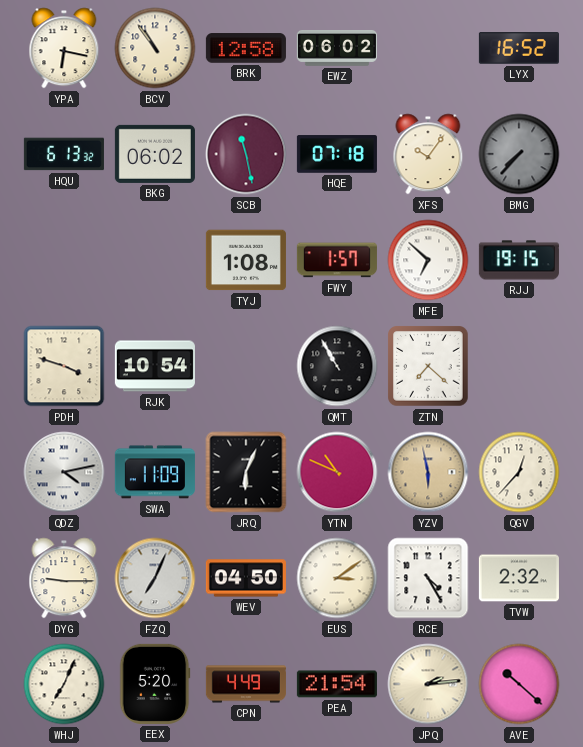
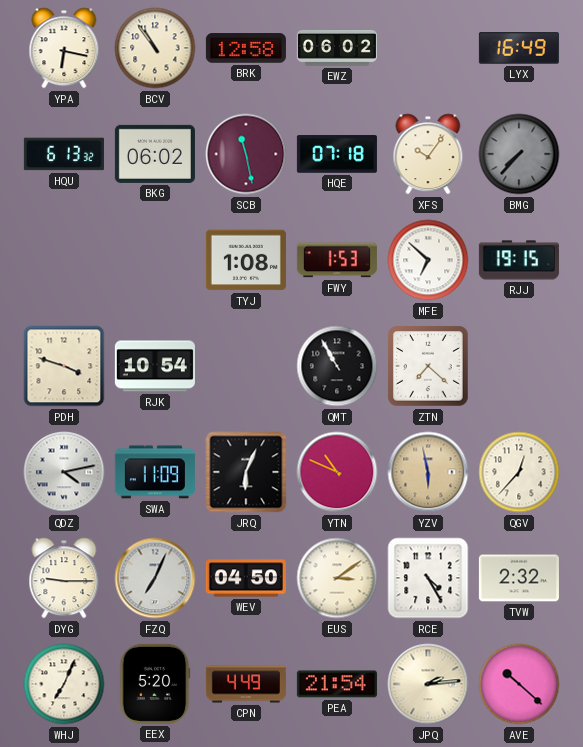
LYX: 16:52 -> 16:49
FWY: 1:57 -> 1:53
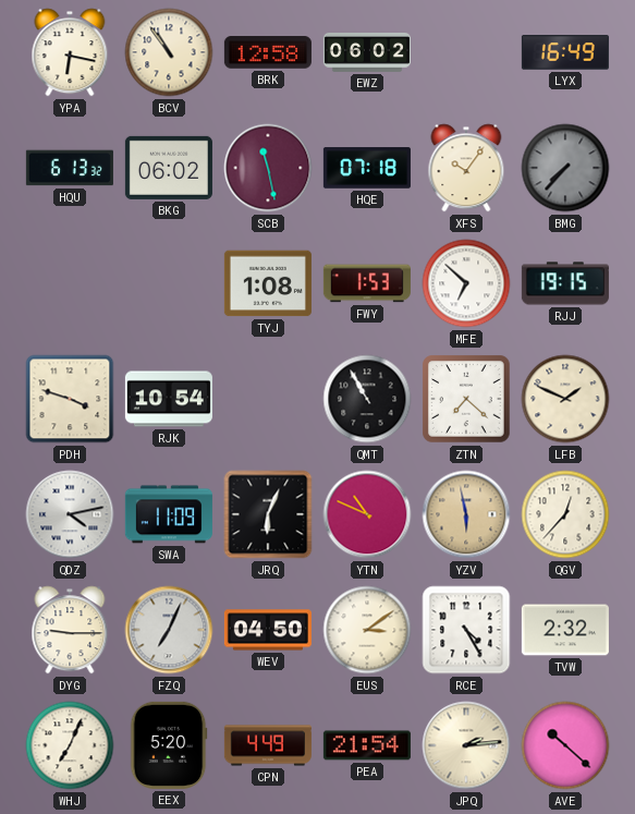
LFB: none -> 1:49
